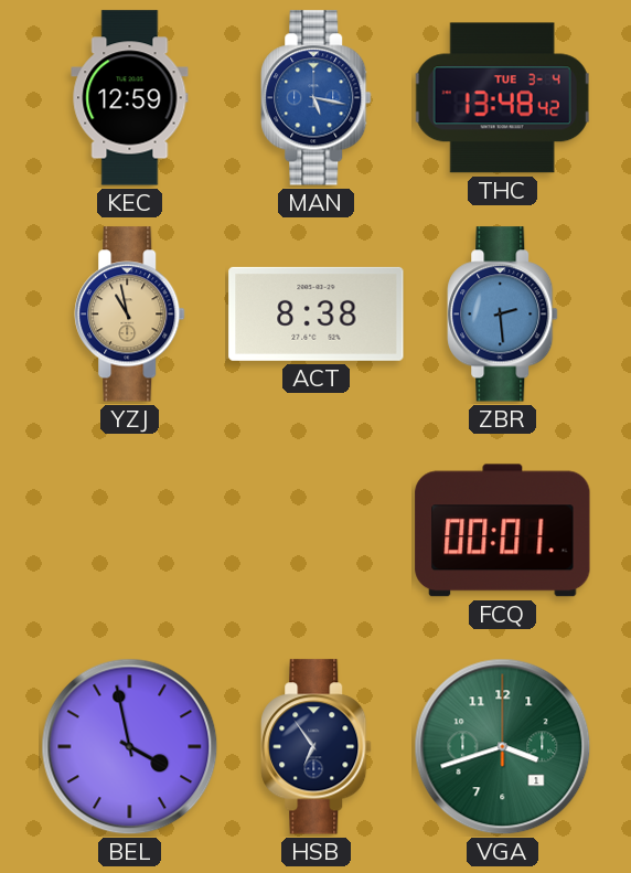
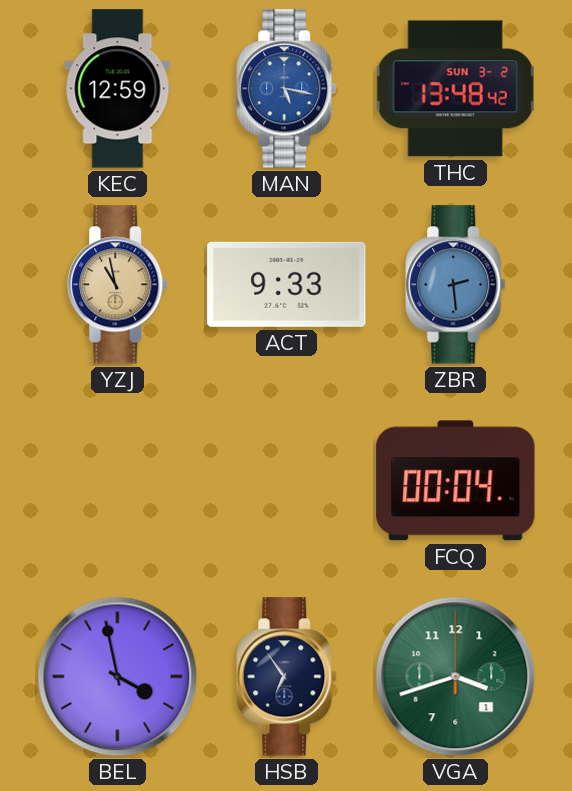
THC date: TUE 3-4 -> SUN 3-2
ACT: 8:38 -> 9:33
FCQ: 00:01 -> 00:04
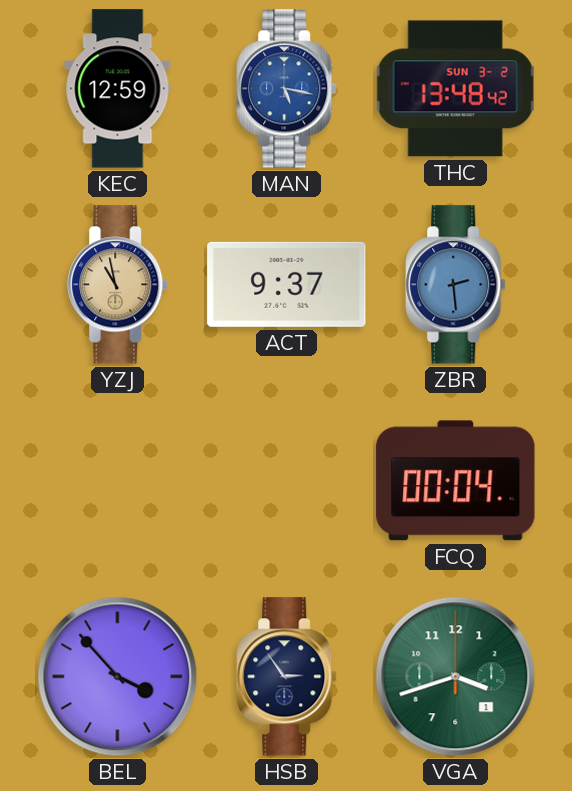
ACT: 9:33 -> 9:37
BEL: 3:58 -> 3:53
HSB: 6:54 -> 2:54
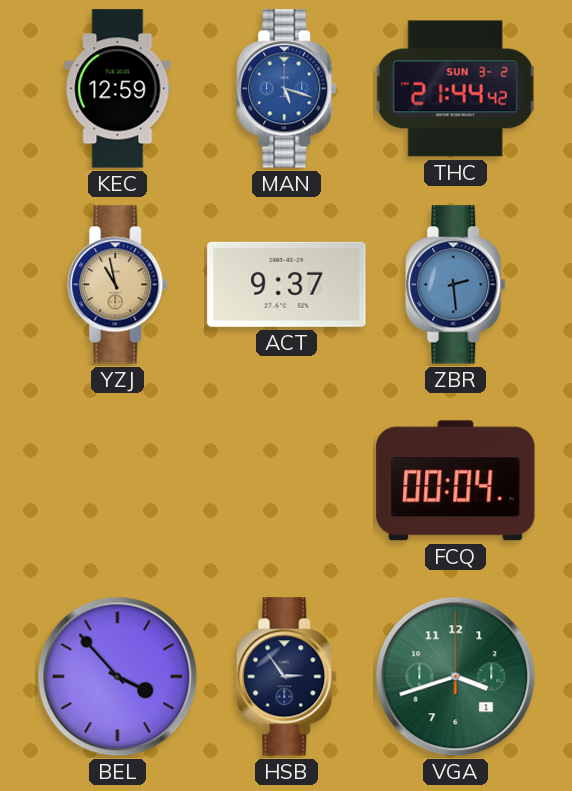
MAN: 5:17 -> 5:18
THC: 13:48 -> 21:44
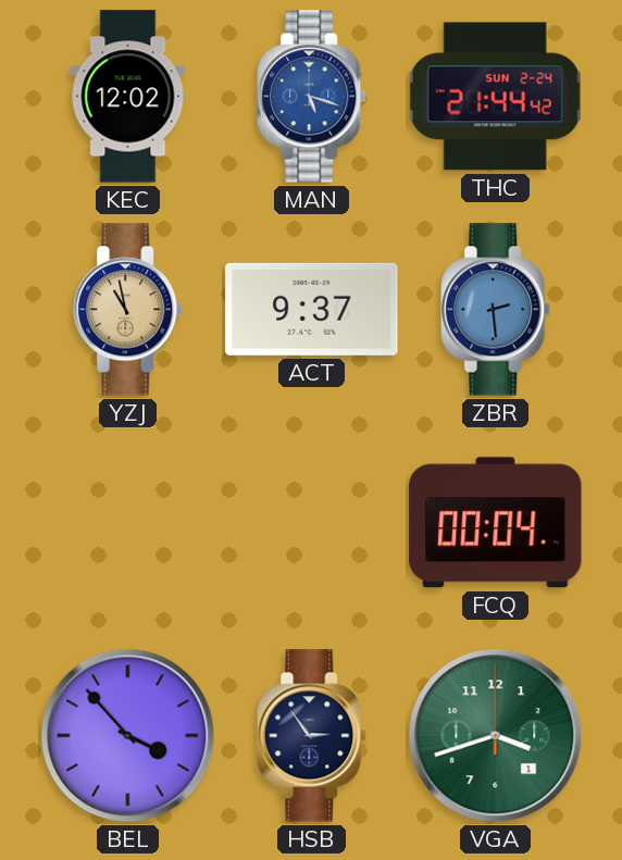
KEC: 12:59 -> 12:02
THC date: SUN 3-2 -> SUN 2-24
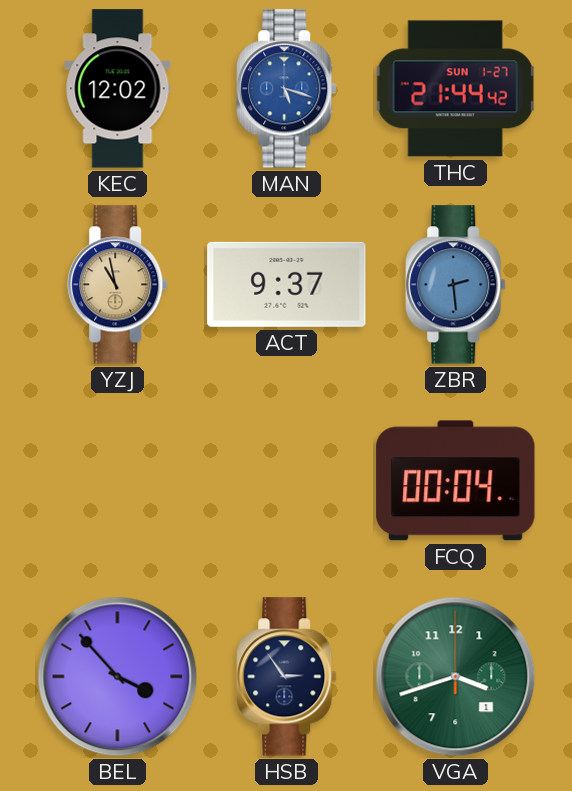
THC date: SUN 2-24 -> SUN 1-27
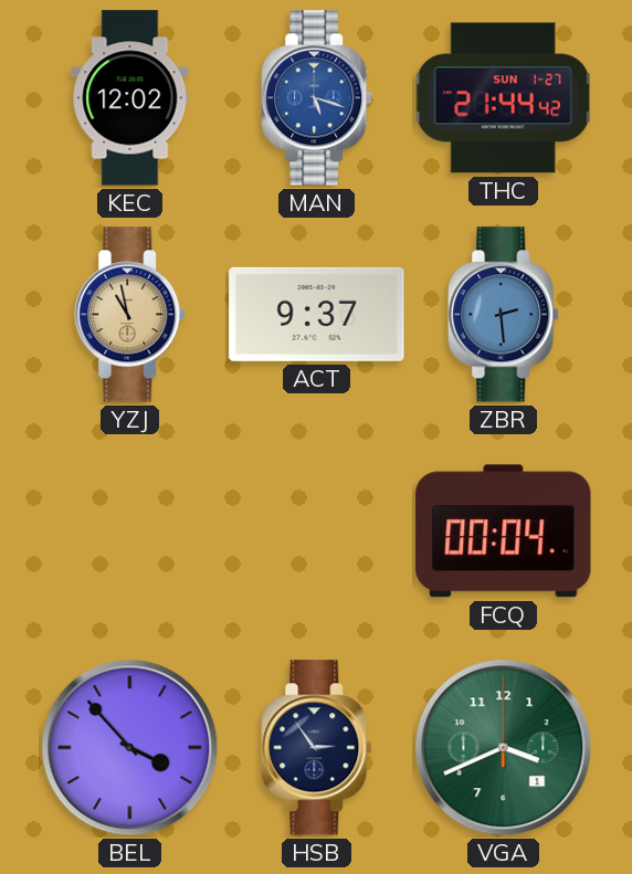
VGA: 3:42 -> 3:41
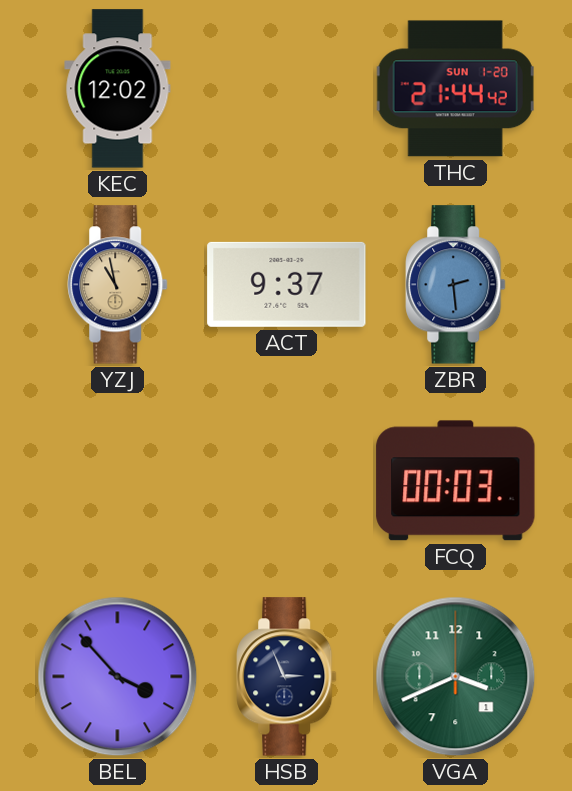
MAN: 5:18 -> none
THC date: SUN 1-27 -> SUN 1-20
FCQ: 00:04 -> 00:03
HSB: 2:54 -> 2:56
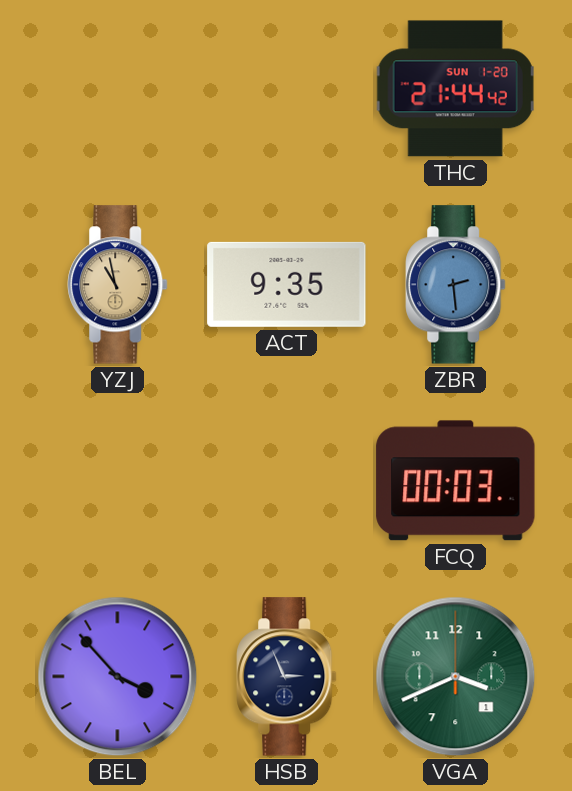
KEC: 12:02 -> none
ACT: 9:37 -> 9:35
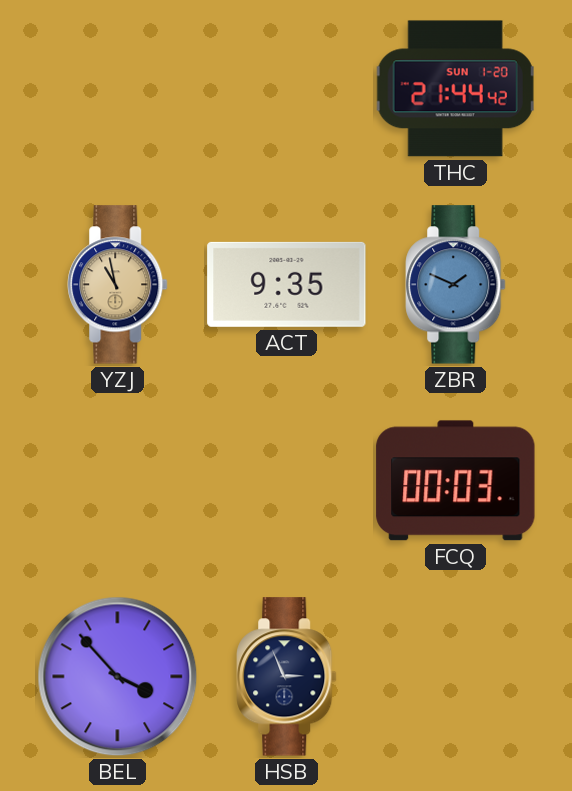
ZBR: 2:29 -> 1:49
VGA: 3:41 -> none
